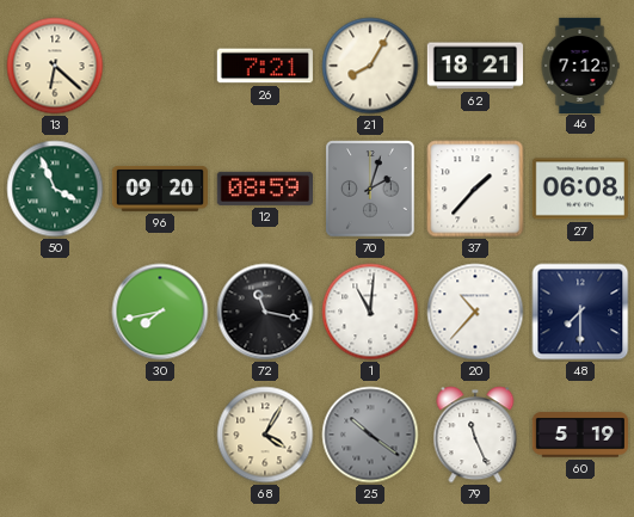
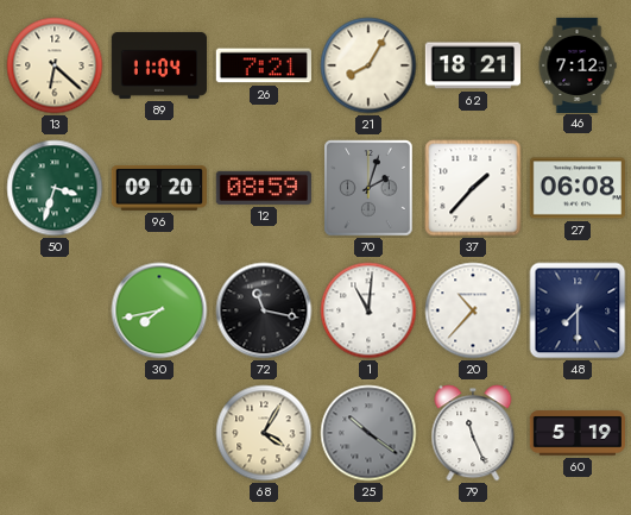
89: none -> 11:04
50: 3:56 -> 3:33
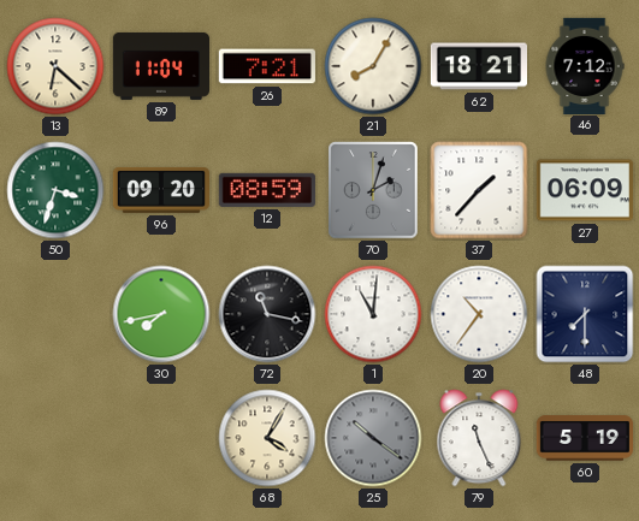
27: 06:08 -> 06:09
20: 10:37 -> 10:36
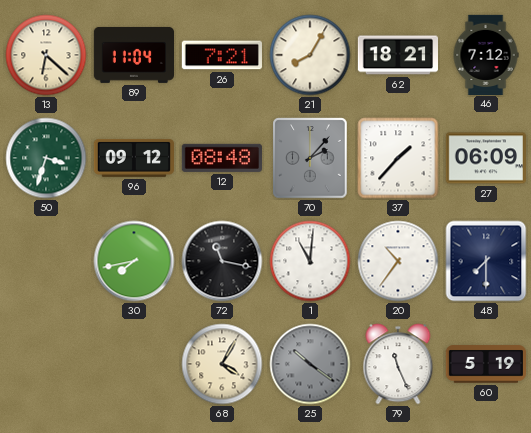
96: 09:20 -> 09:12
12: 08:59 -> 08:48
70: 2:03 -> 2:07
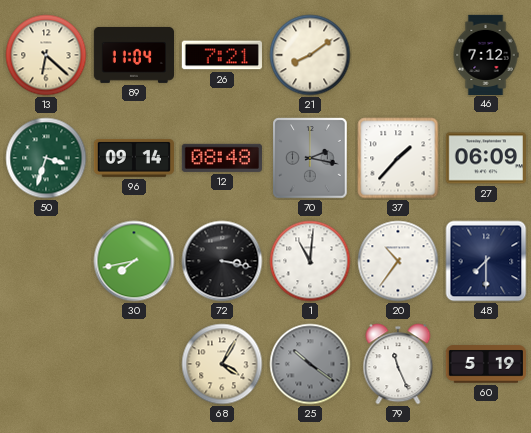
21: 8:05 -> 8:09
62: 18:21 -> none
96: 09:12 -> 09:14
70: 2:07 -> 2:17
72: 11:17 -> 3:17
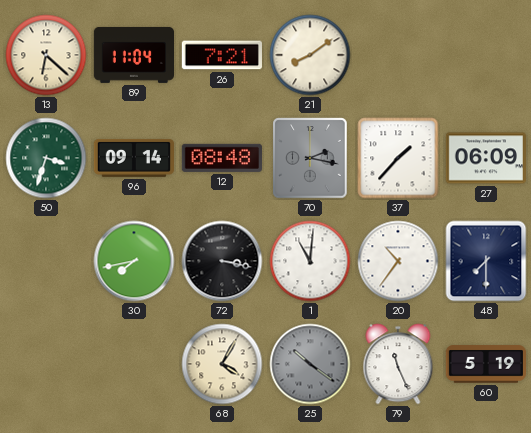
46: 7:12 -> none
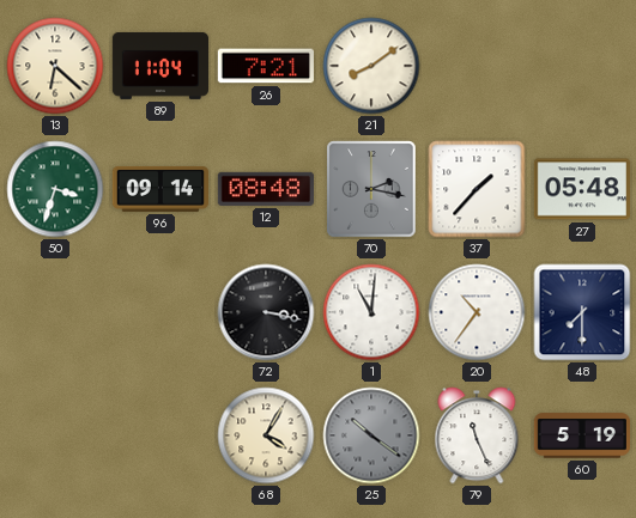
27: 06:09 -> 05:48
30: 7:43 -> none
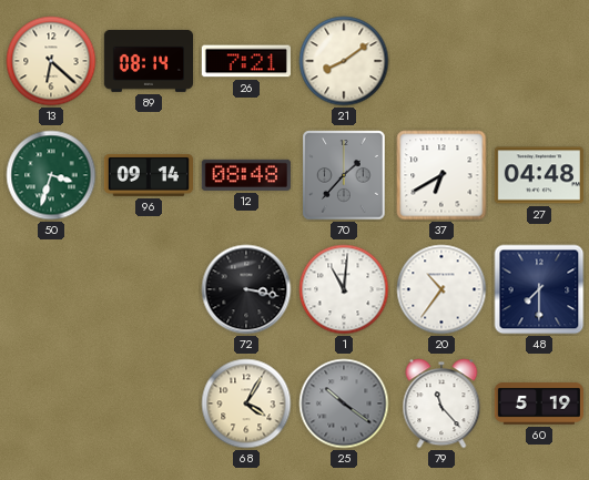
89: 11:04 -> 08:14
70: 2:17 -> 1:37
37: 1:37 -> 6:40
27: 05:48 -> 04:48
79: 11:26 -> 11:23
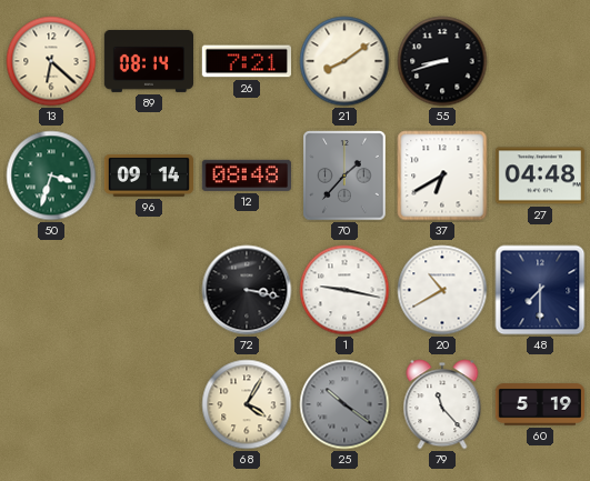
55: none -> 8:42
1: 11:01 -> 9:17
20: 10:36 -> 10:40
